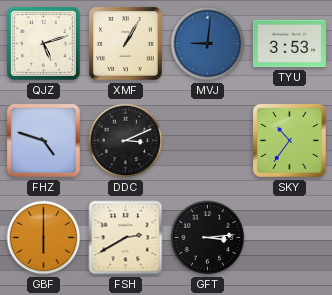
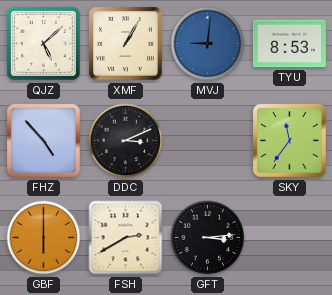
QJZ: 5:12 -> 5:08
TYU: 3:53 -> 8:53
FHZ: 4:48 -> 4:53
SKY: 10:36 -> 11:36
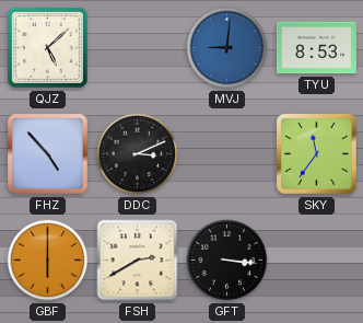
XMF: 1:05 -> none
GFT: 3:14 -> 3:16
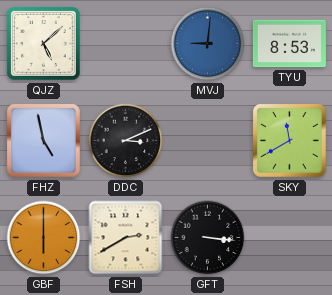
FHZ: 4:53 -> 4:58
SKY: 11:36 -> 11:40
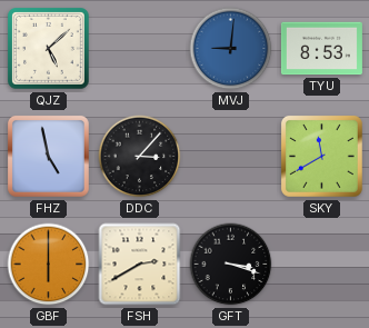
DDC: 3:11 -> 3:07
GFT: 3:16 -> 3:18
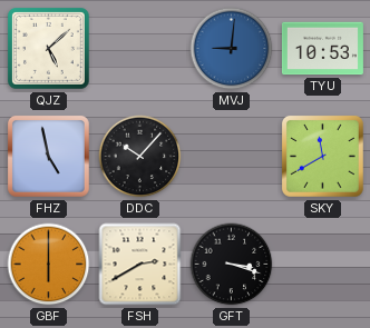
TYU: 8:53 -> 10:53
DDC: 3:07 -> 10:07
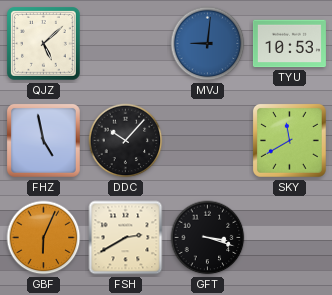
GBF: 6:00 -> 6:04
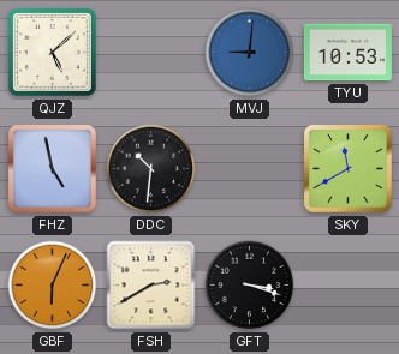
DDC: 10:07 -> 10:31
